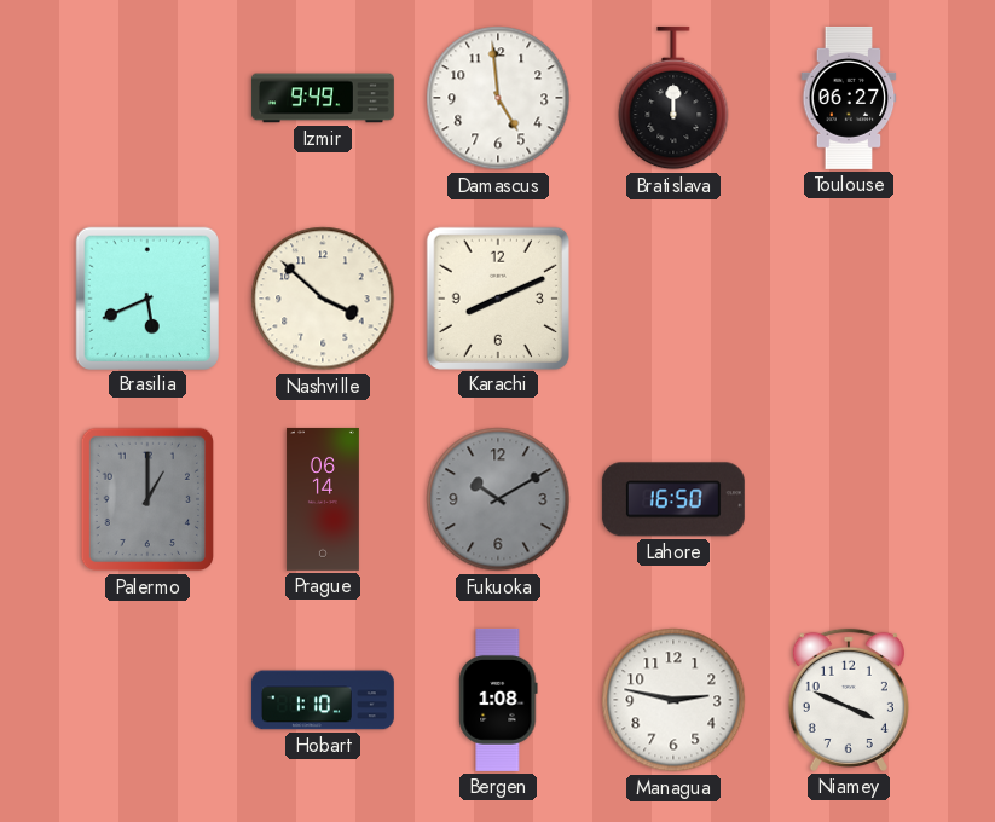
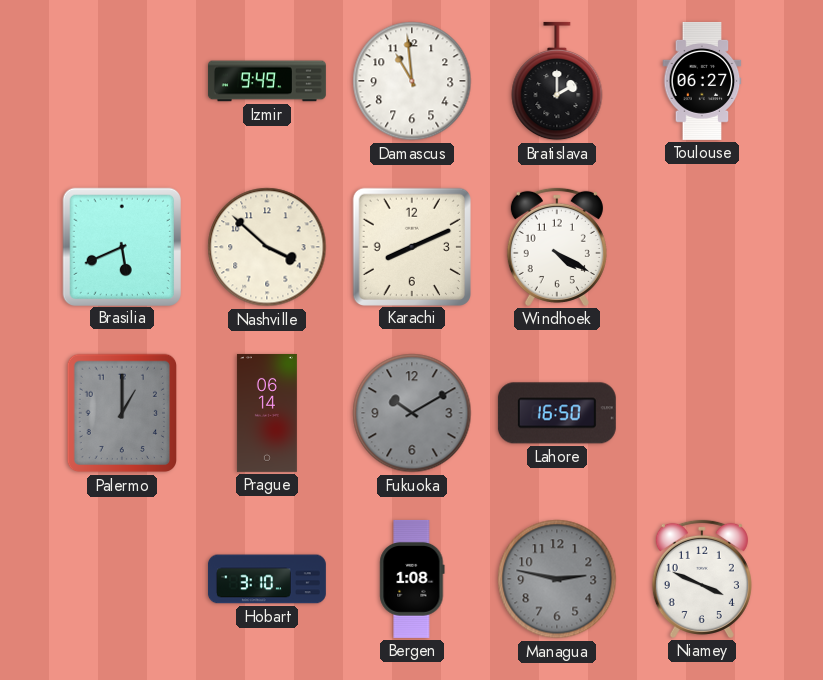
Damascus: 4:59 -> 10:59
Bratislava: 12:00 -> 2:00
Windhoek: none -> 4:20
Hobart: 1:10 -> 3:10
Managua dial: white -> grey
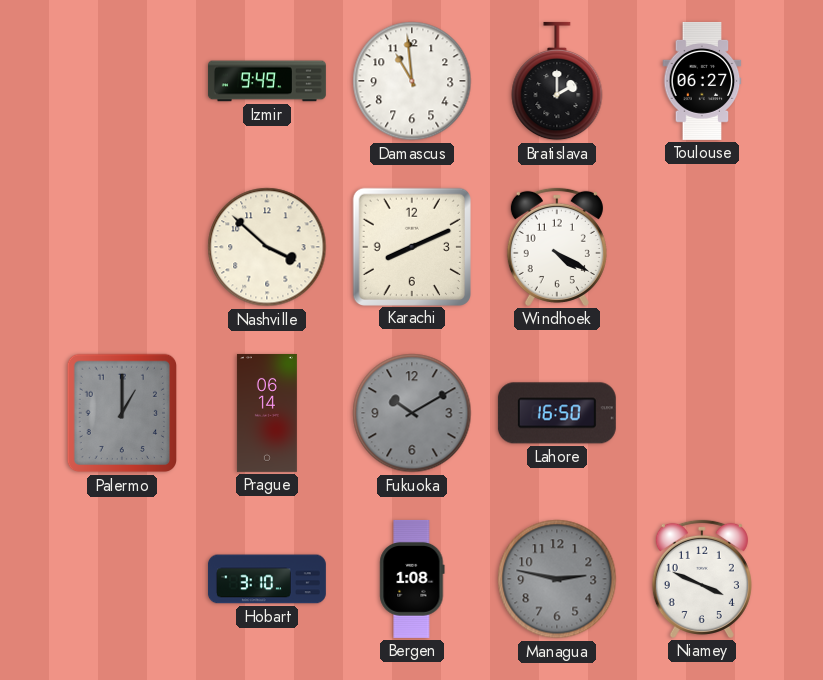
Brasilia: 5:41 -> none
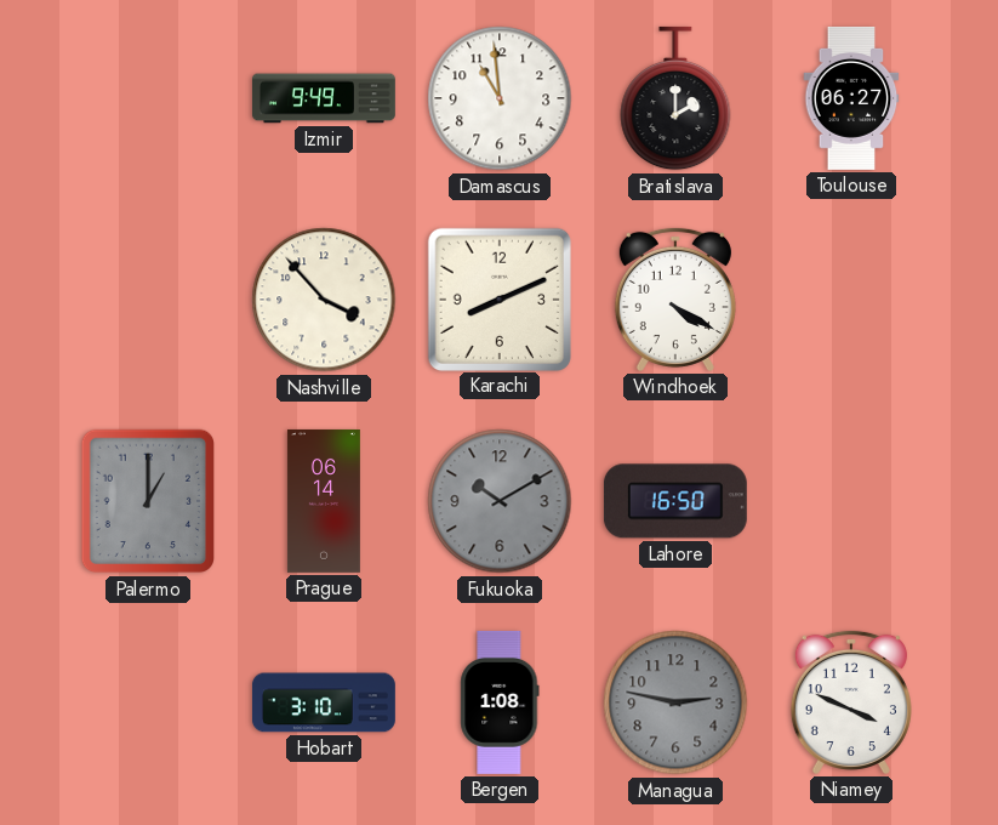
Nashville: 3:52 -> 3:53
